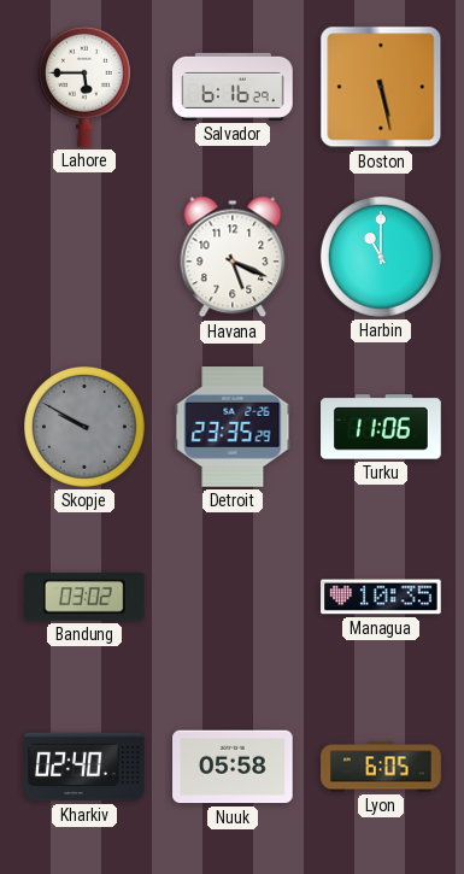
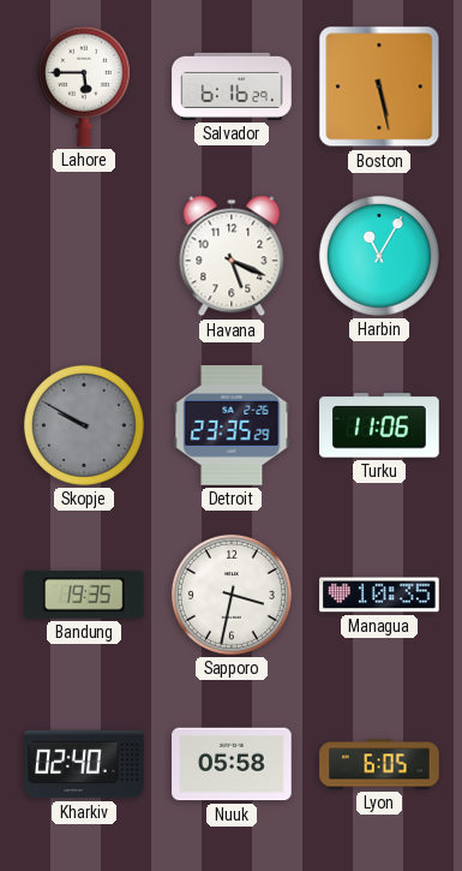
Harbin: 11:00 -> 11:05
Bandung: 03:02 -> 19:35
Sapporo: none -> 3:32
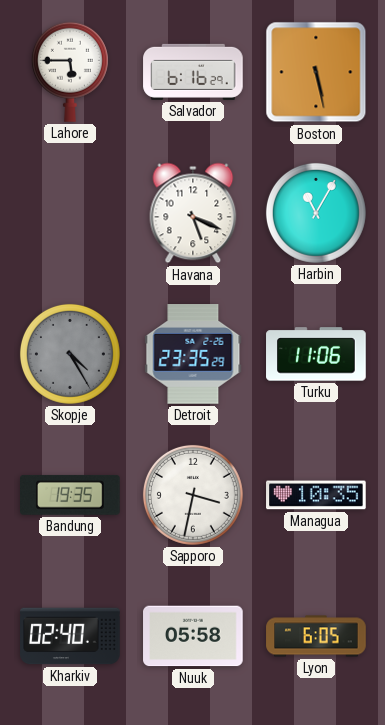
Skopje: 9:50 -> 4:25
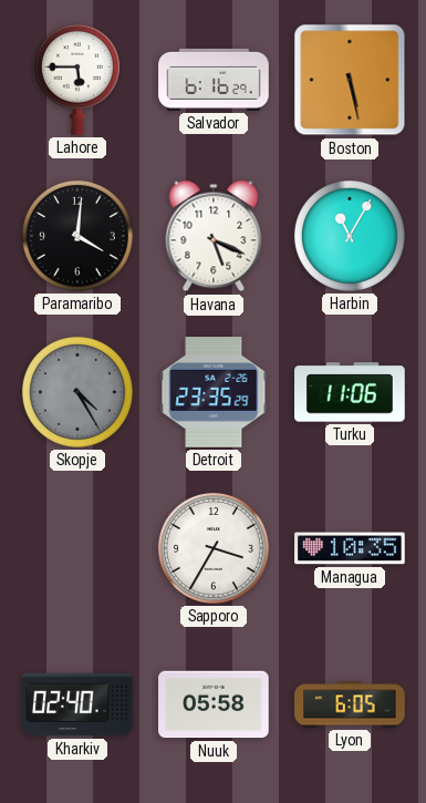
Paramaribo: none -> 4:01
Bandung: 19:35 -> none
Sapporo: 3:32 -> 3:35
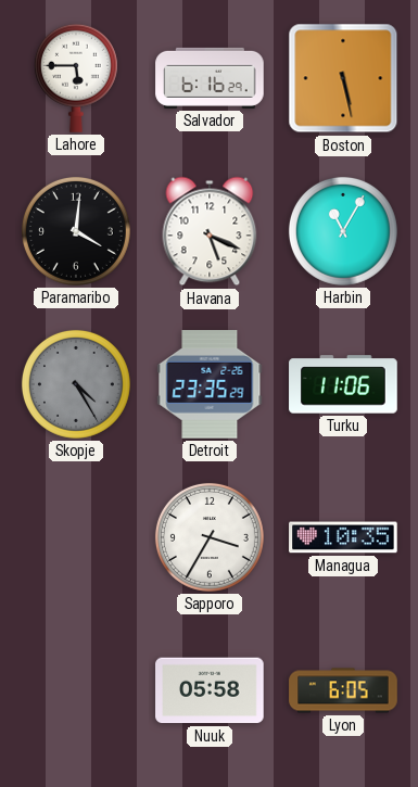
Kharkiv: 02:40 -> none
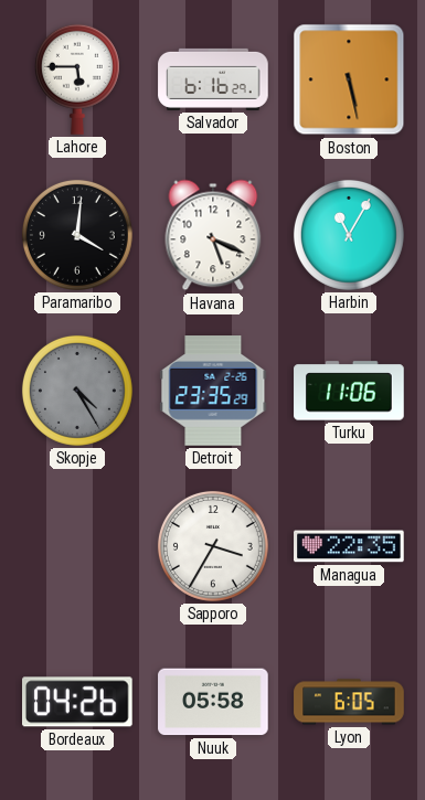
Managua: 10:35 -> 22:35
Bordeaux: none -> 04:26
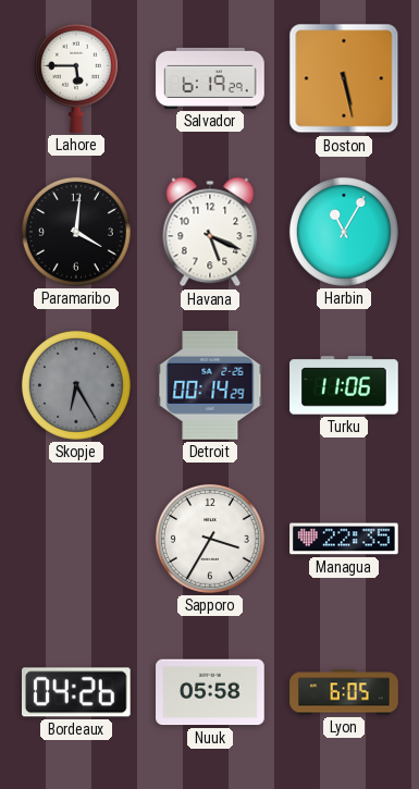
Salvador: 6:16 -> 6:19
Skopje: 4:25 -> 6:25
Detroit: 23:35 -> 00:14
